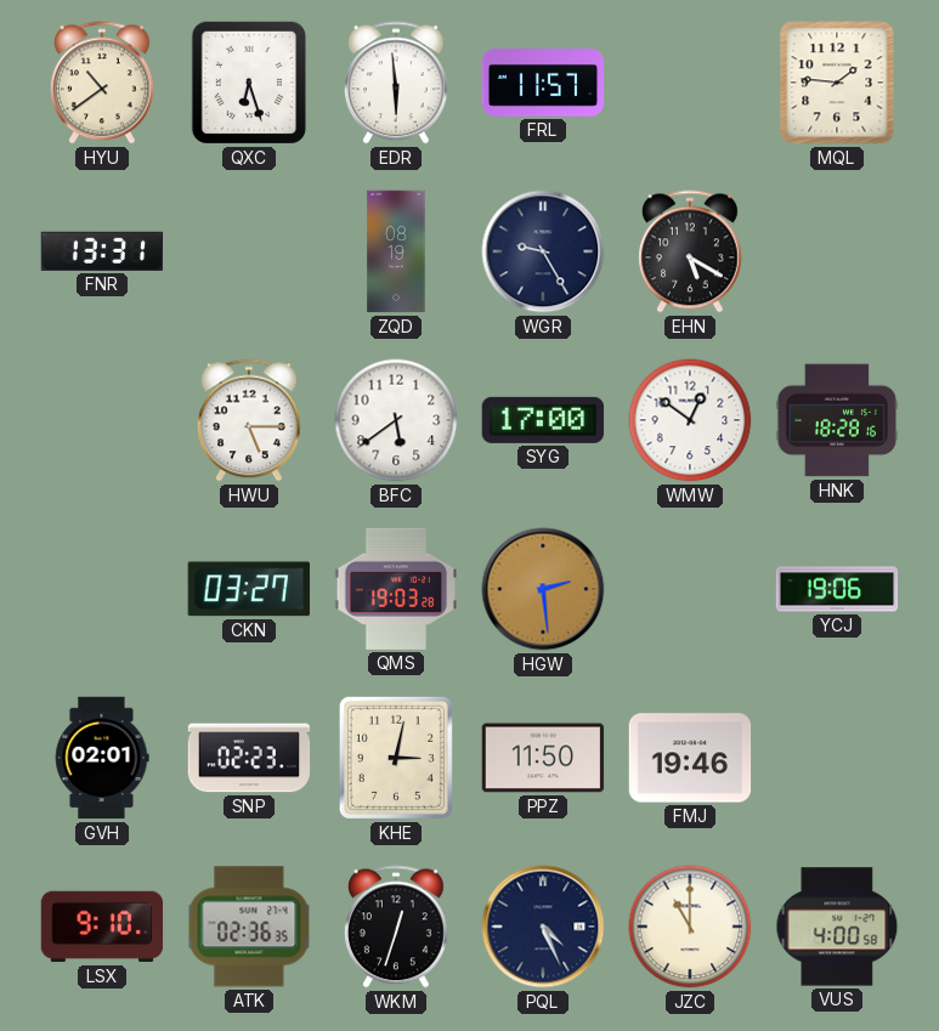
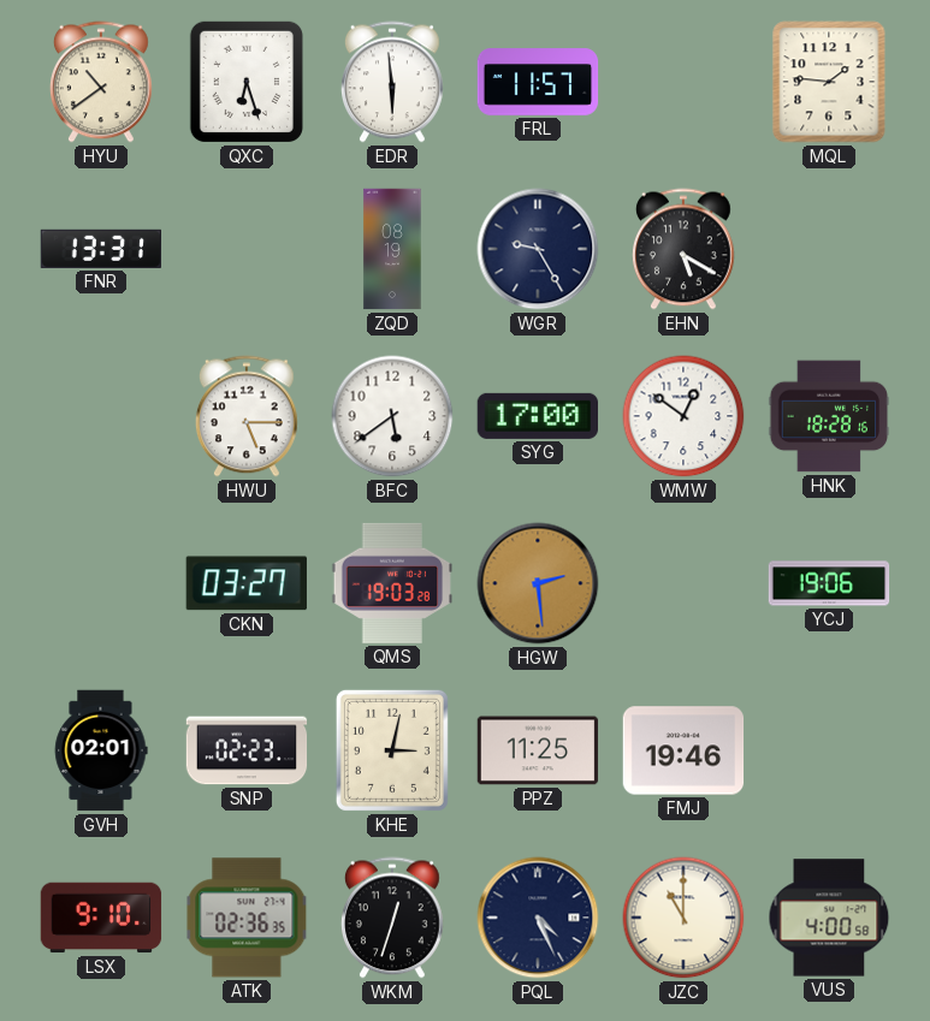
PPZ: 11:50 -> 11:25
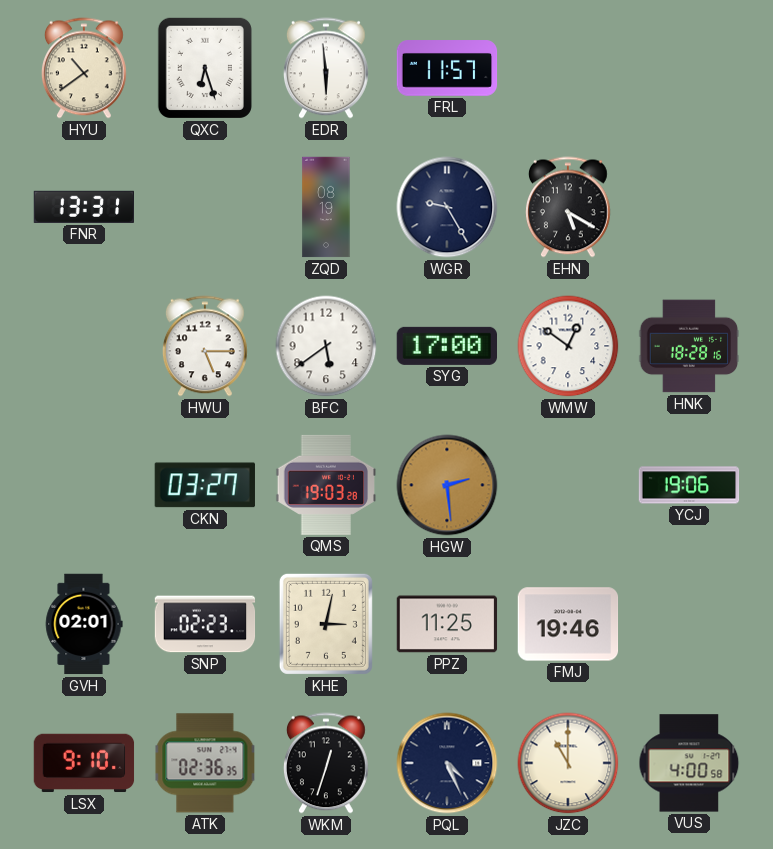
MQL: 1:46 -> none
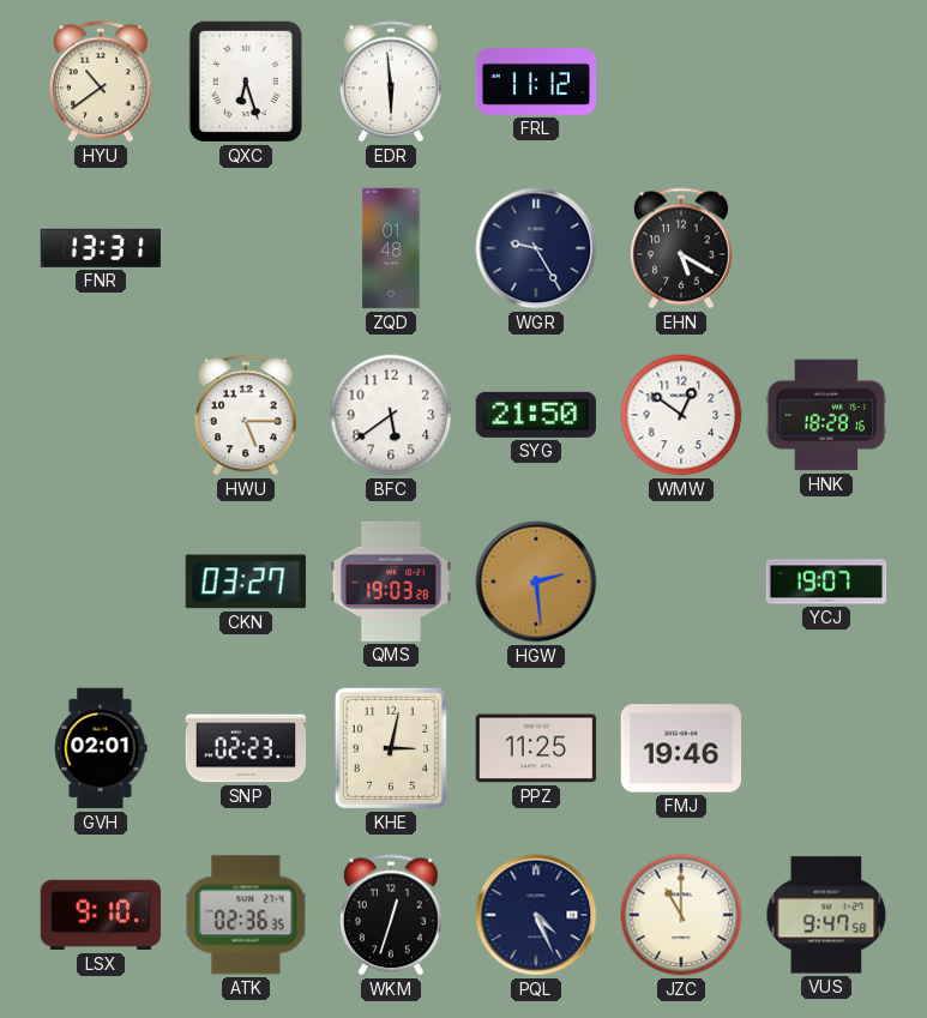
FRL: 11:57 -> 11:12
ZQD: 08:19 -> 01:48
SYG: 17:00 -> 21:50
YCJ: 19:06 -> 19:07
VUS: 4:00 -> 9:47
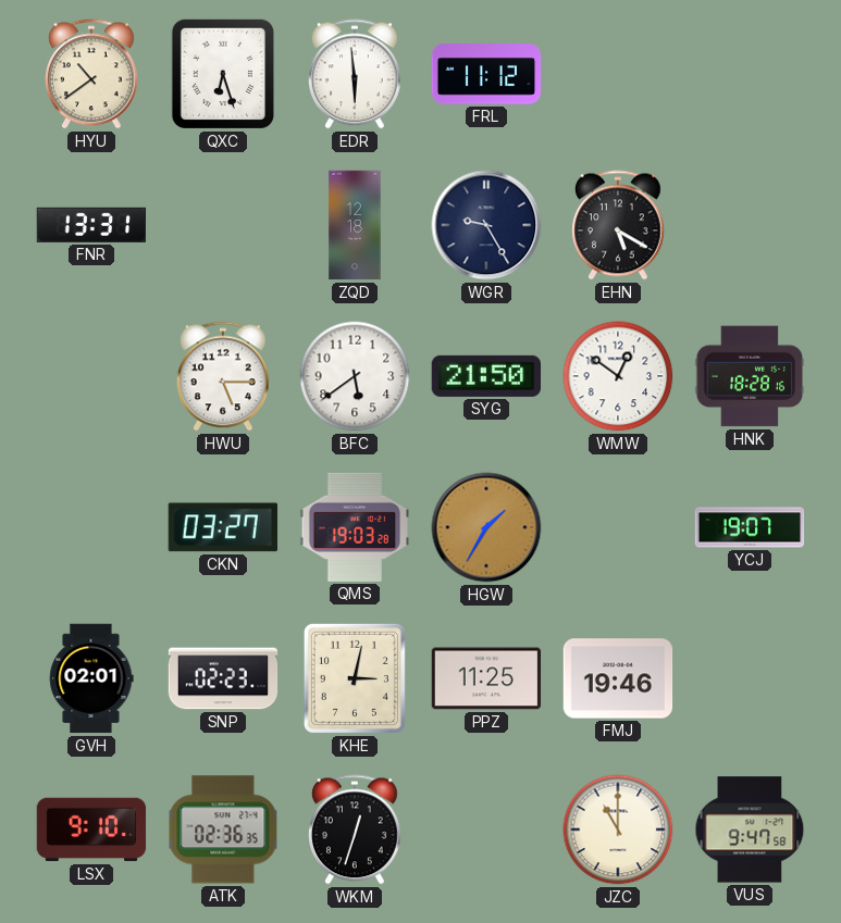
ZQD: 01:48 -> 12:18
HGW: 2:29 -> 1:35
PQL: 4:26 -> none
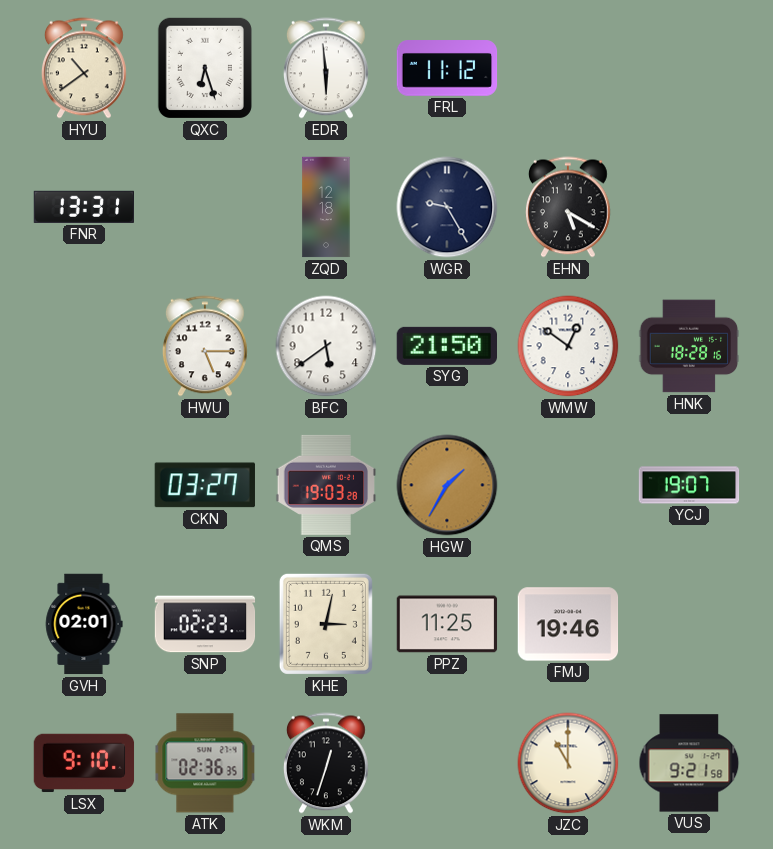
VUS: 9:47 -> 9:21
